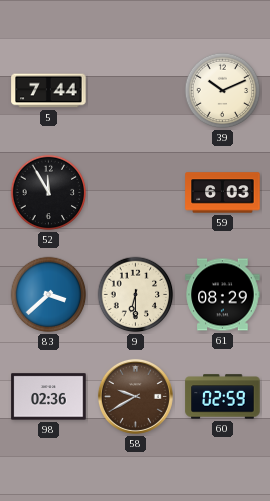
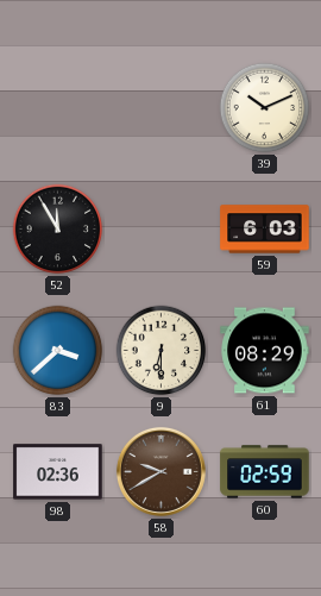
5: 7:44 -> none
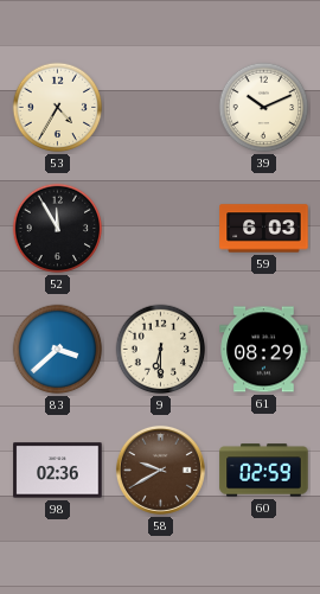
53: none -> 4:35
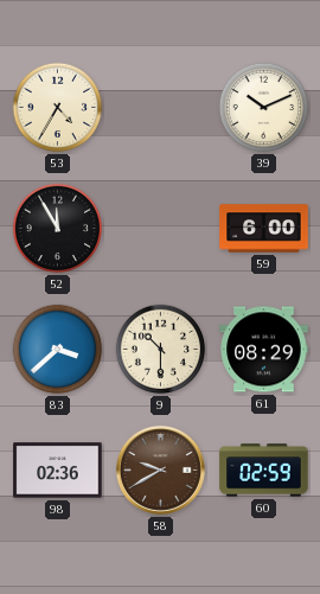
59: 6:03 -> 6:00
9: 6:30 -> 10:30
